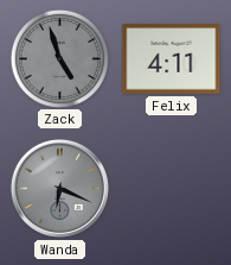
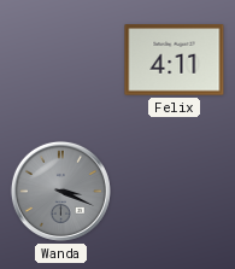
Zack: 4:57 -> none
Wanda: 6:19 -> 3:19
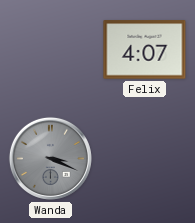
Felix: 4:11 -> 4:07
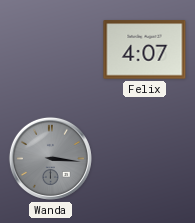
Wanda: 3:19 -> 3:16
